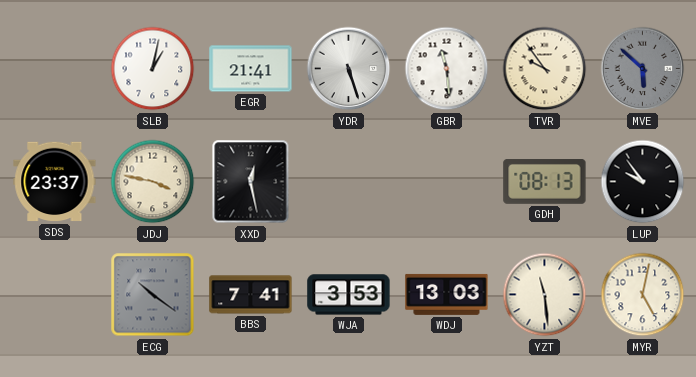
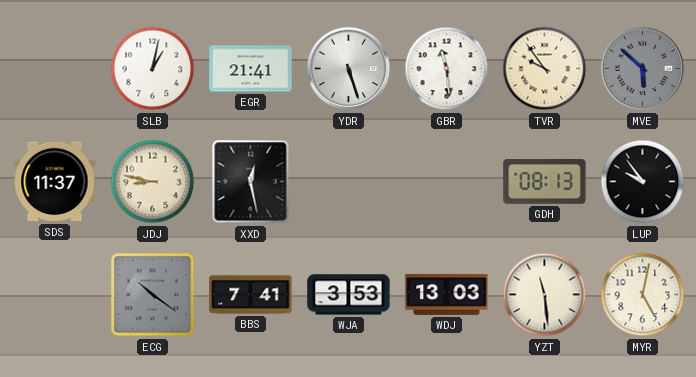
SDS: 23:37 -> 11:37
JDJ: 3:47 -> 8:47
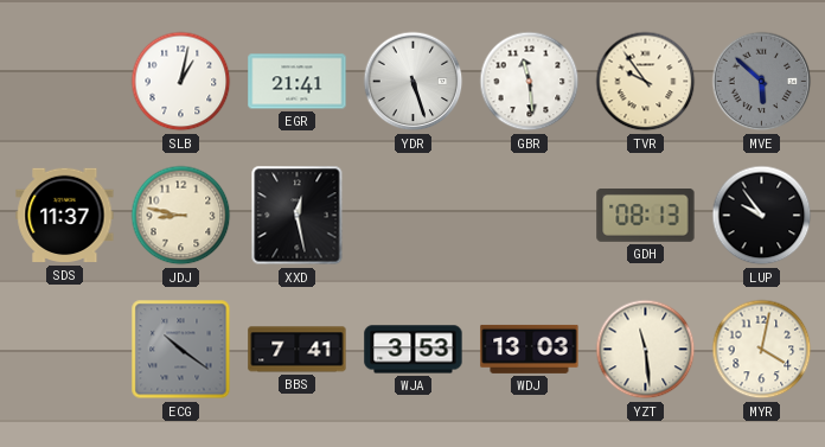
MYR: 5:02 -> 4:02
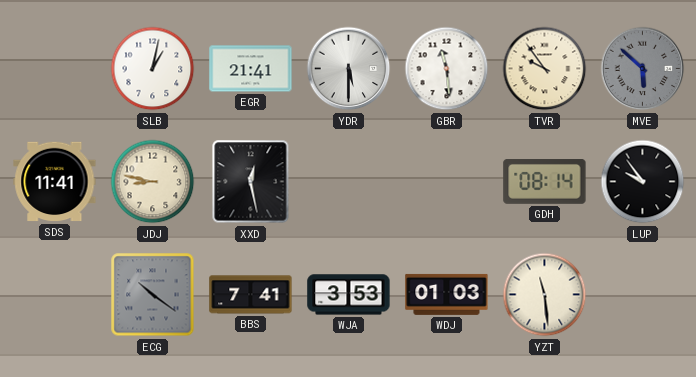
YDR: 5:27 -> 5:30
SDS: 11:37 -> 11:41
GDH: 08:13 -> 08:14
WDJ: 13:03 -> 01:03
MYR: 4:02 -> none
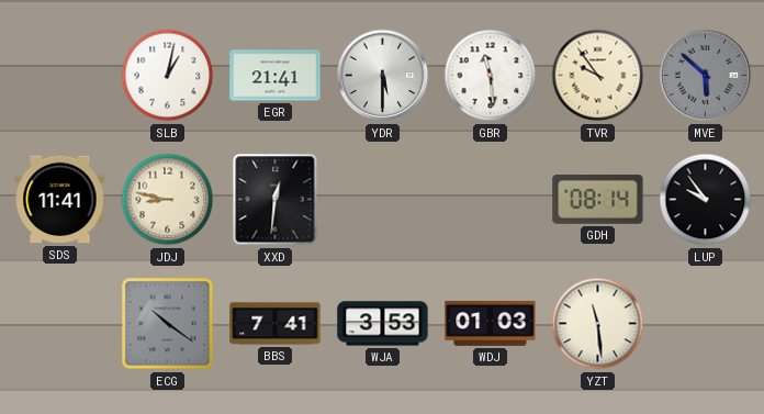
XXD: 12:28 -> 12:31
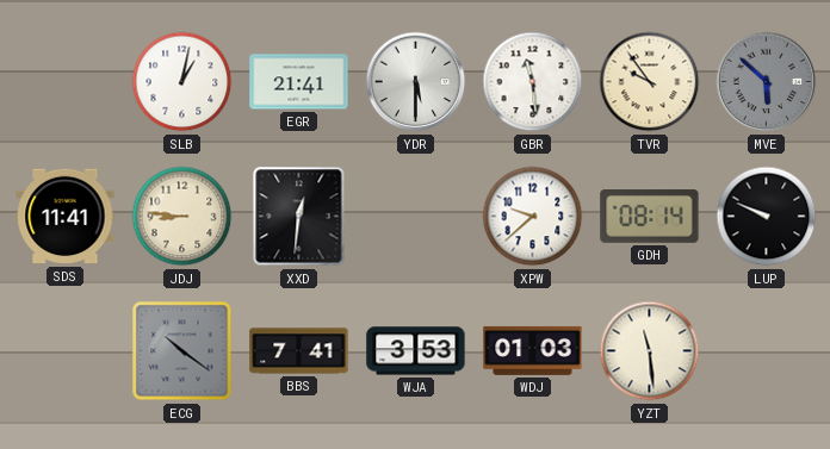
JDJ: 8:47 -> 8:46
XPW: none -> 9:38
LUP: 9:54 -> 9:49
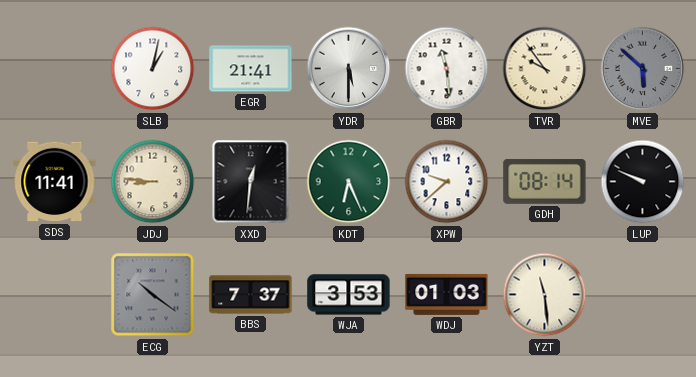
KDT: none -> 6:26
BBS: 7:41 -> 7:37
